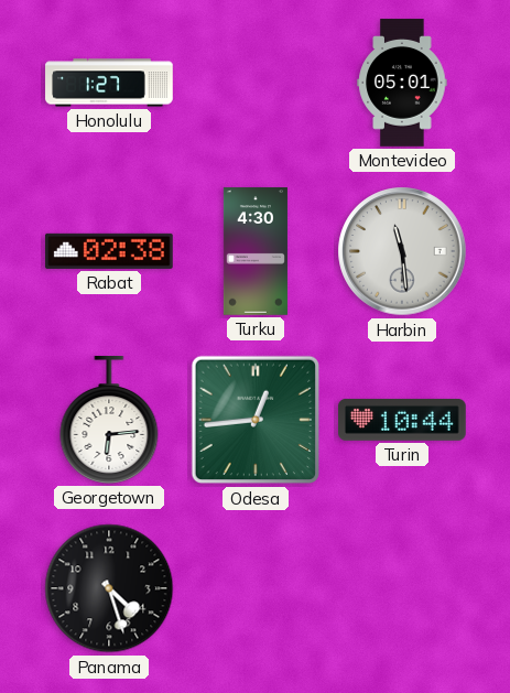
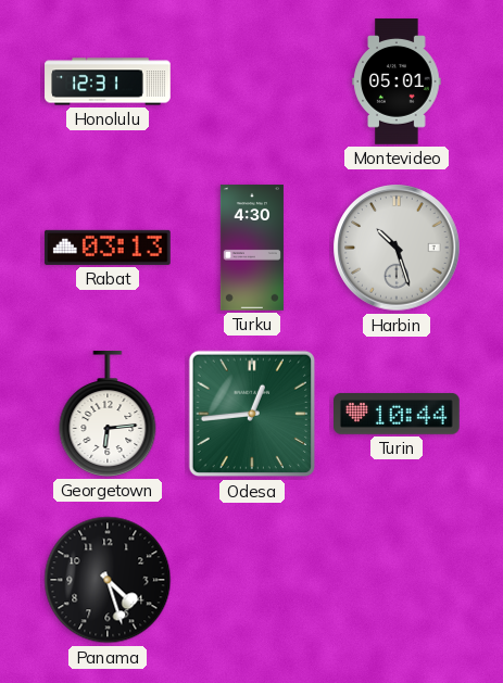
Honolulu: 1:27 -> 12:31
Rabat: 02:38 -> 03:13
Harbin: 11:29 -> 10:27
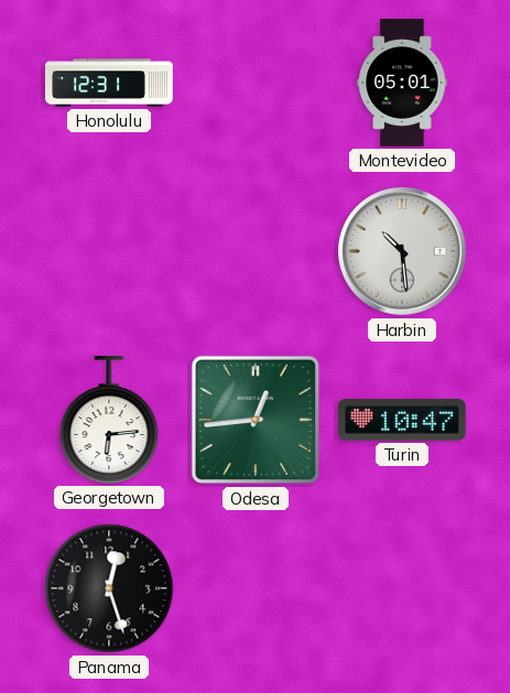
Rabat: 03:13 -> none
Turku: 4:30 -> none
Harbin: 10:27 -> 10:29
Turin: 10:44 -> 10:47
Panama: 4:27 -> 12:27
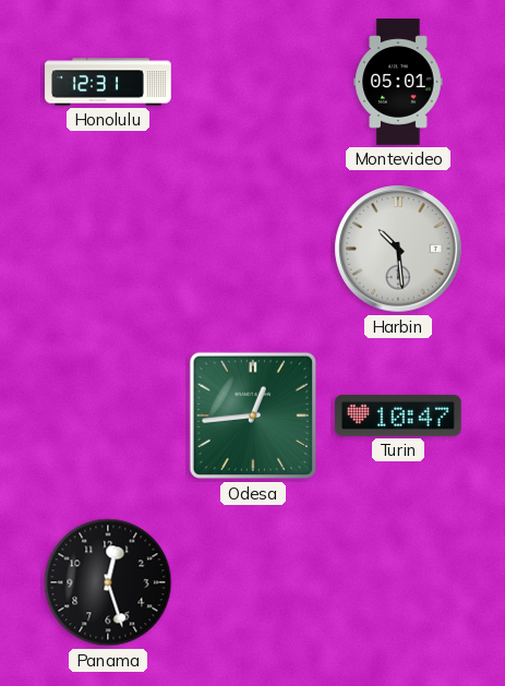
Georgetown: 6:14 -> none
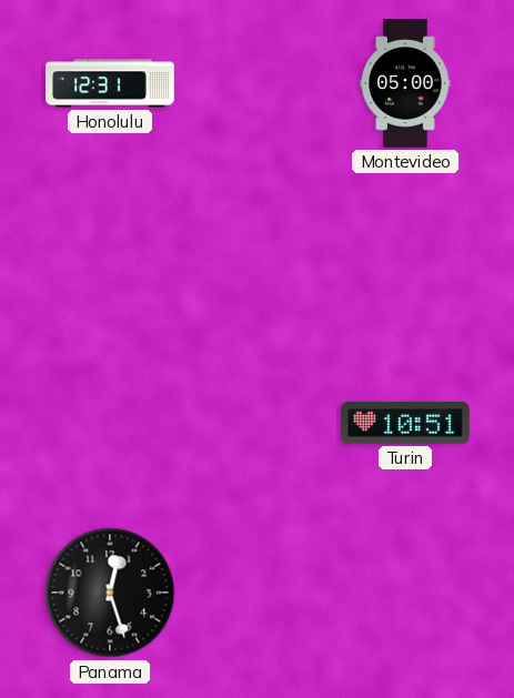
Montevideo: 05:01 -> 05:00
Harbin: 10:29 -> none
Odesa: 12:44 -> none
Turin: 10:47 -> 10:51
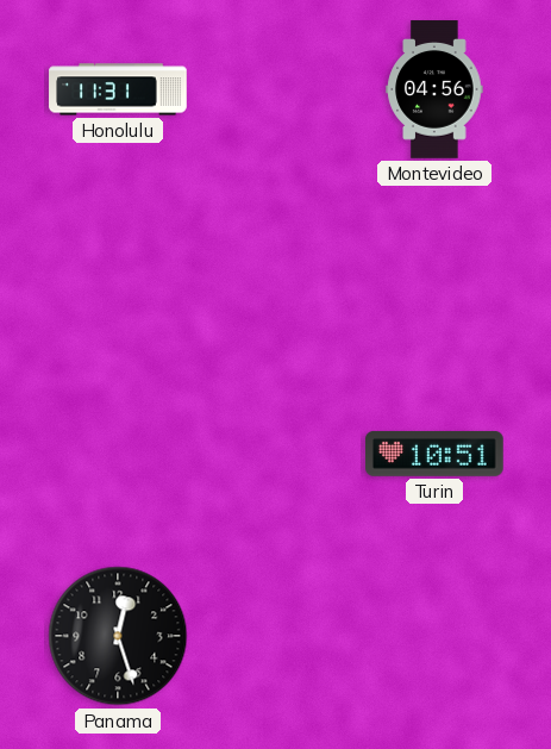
Honolulu: 12:31 -> 11:31
Montevideo: 05:00 -> 04:56
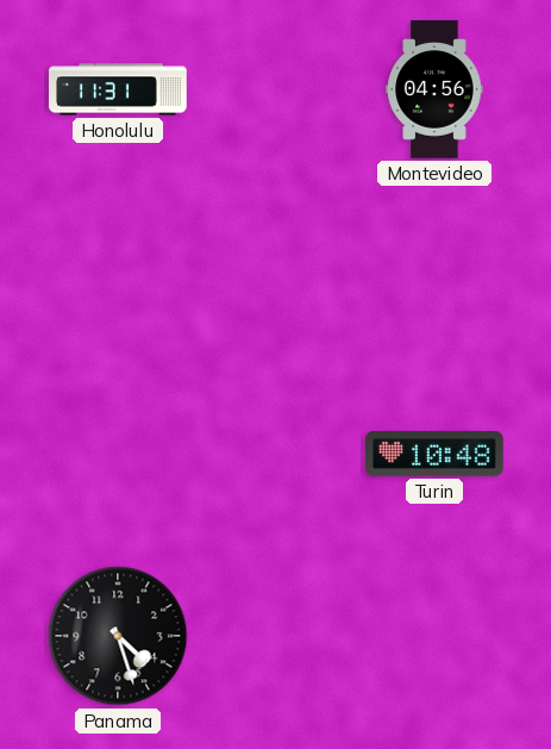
Turin: 10:51 -> 10:48
Panama: 12:27 -> 4:27
